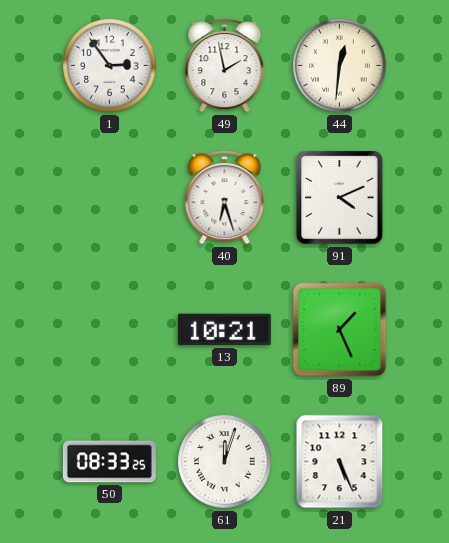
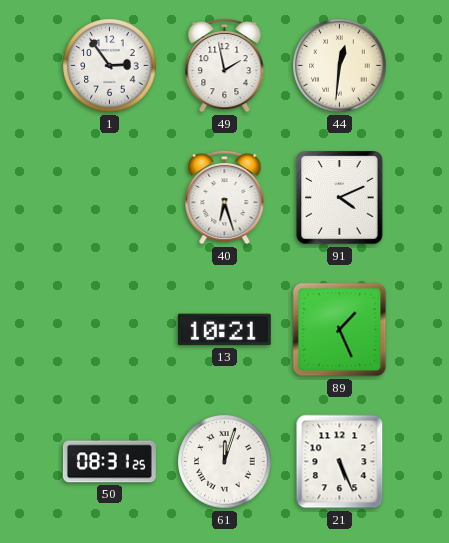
50: 08:33 -> 08:31
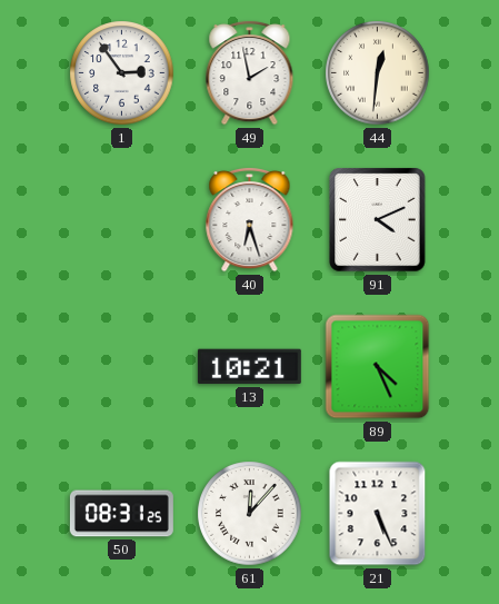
89: 1:26 -> 4:26
61: 12:03 -> 12:07
